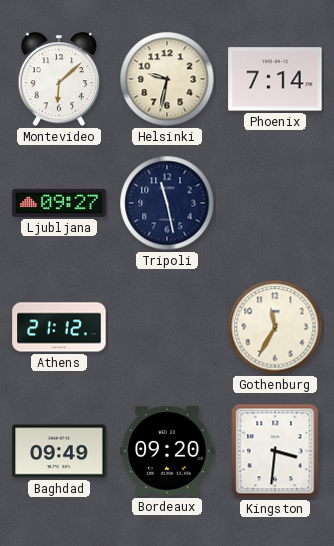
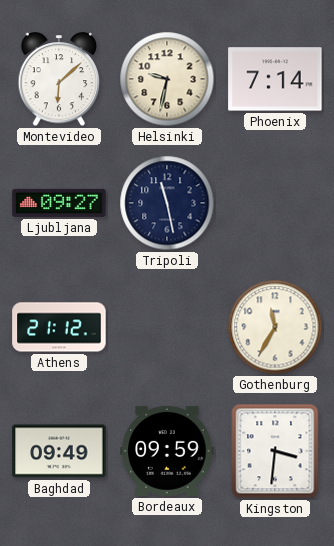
Bordeaux: 09:20 -> 09:59
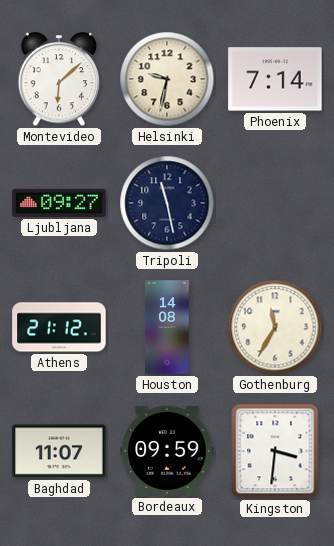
Houston: none -> 14:08
Baghdad: 09:49 -> 11:07
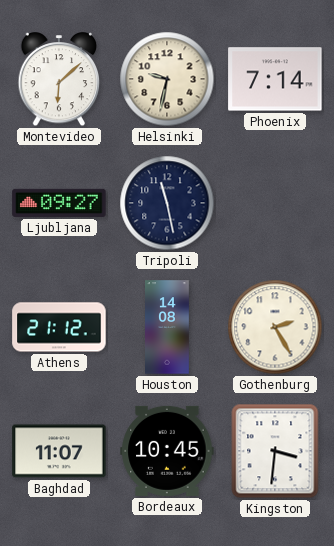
Gothenburg: 11:35 -> 2:25
Bordeaux: 09:59 -> 10:45
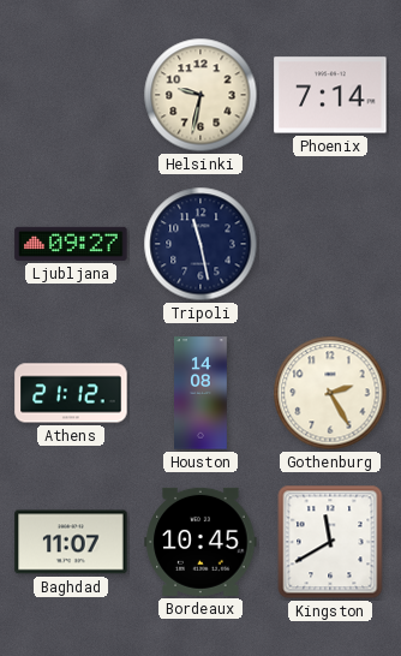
Montevideo: 6:08 -> none
Kingston: 3:31 -> 11:40
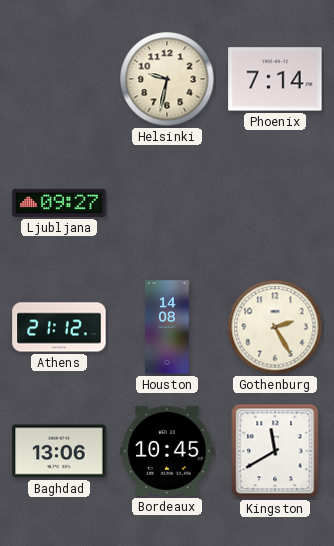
Tripoli: 11:28 -> none
Baghdad: 11:07 -> 13:06
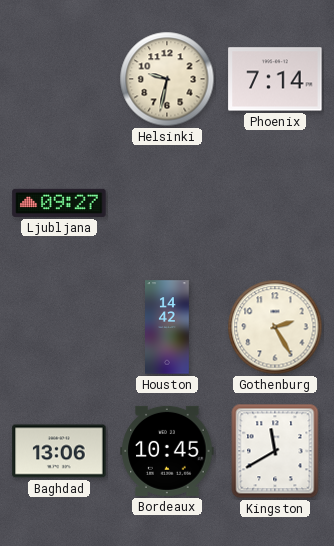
Athens: 21:12 -> none
Houston: 14:08 -> 14:42
